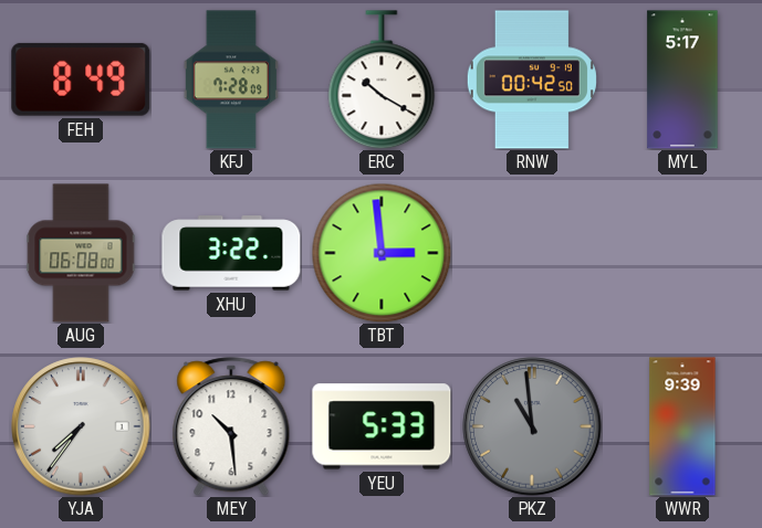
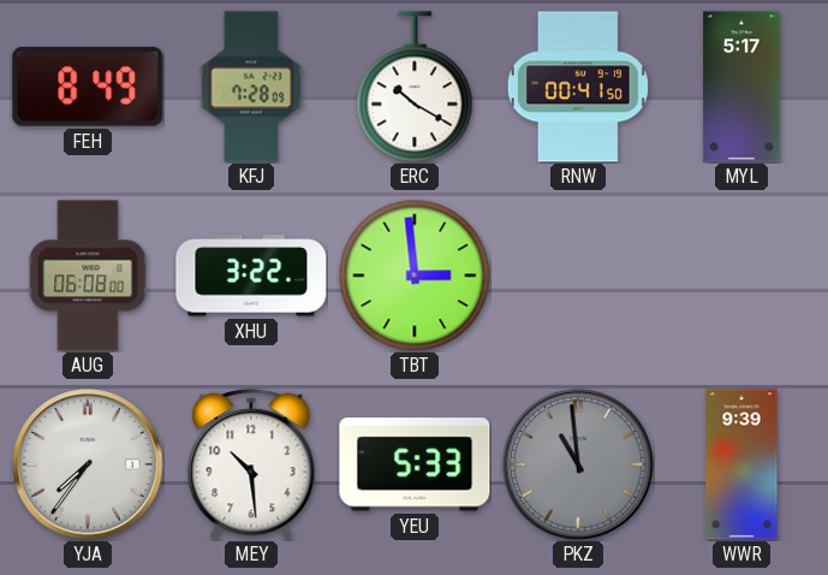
RNW: 00:42 -> 00:41
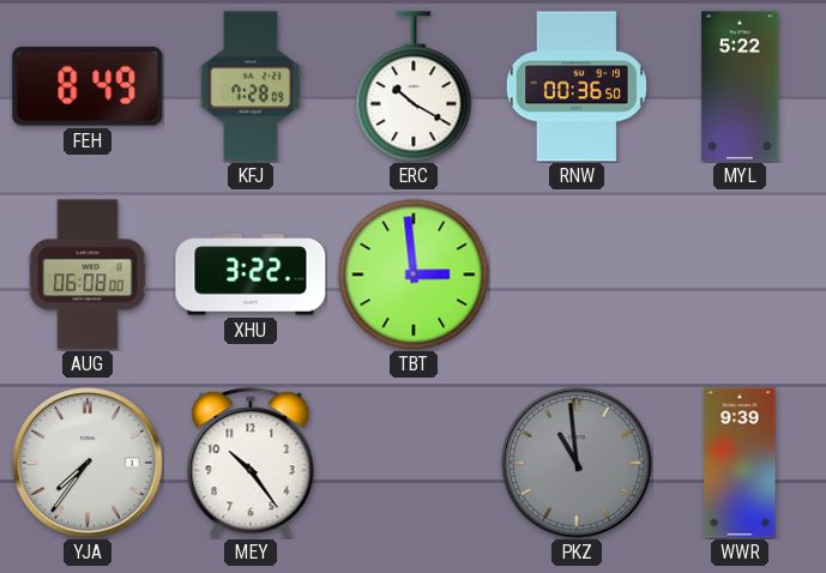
RNW: 00:41 -> 00:36
MYL: 5:17 -> 5:22
MEY: 10:29 -> 10:24
YEU: 5:33 -> none
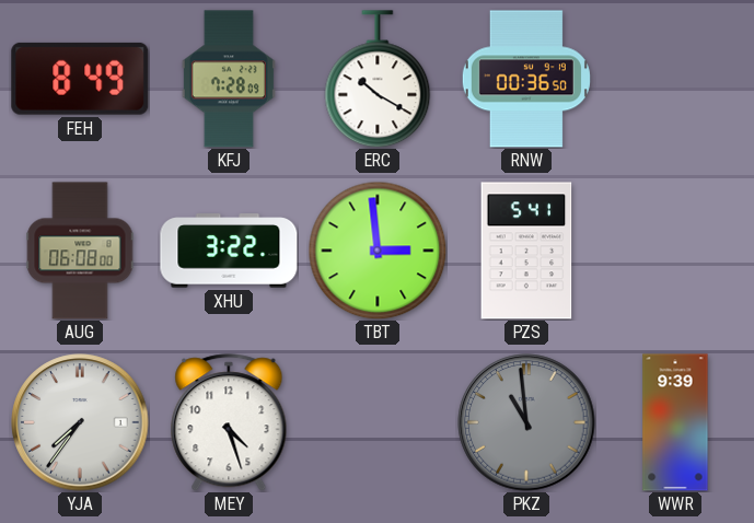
MYL: 5:22 -> none
PZS: none -> 5:41
MEY: 10:24 -> 4:27
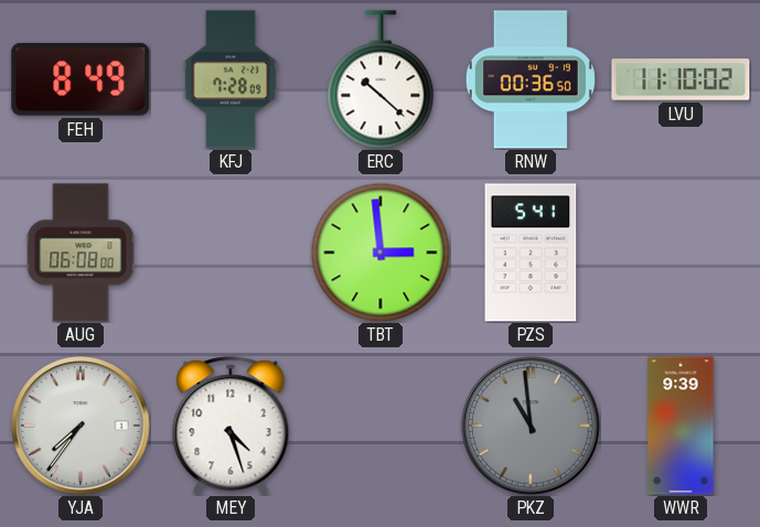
ERC: 10:20 -> 10:22
LVU: none -> 11:10
XHU: 3:22 -> none
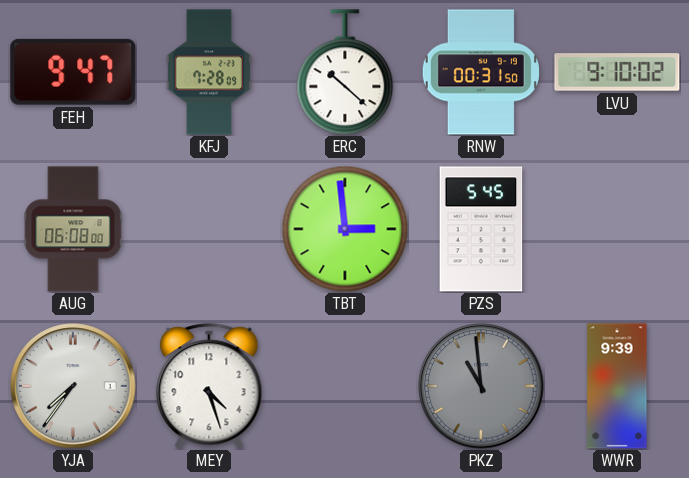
FEH: 8:49 -> 9:47
RNW: 00:36 -> 00:31
LVU: 11:10 -> 9:10
PZS: 5:41 -> 5:45
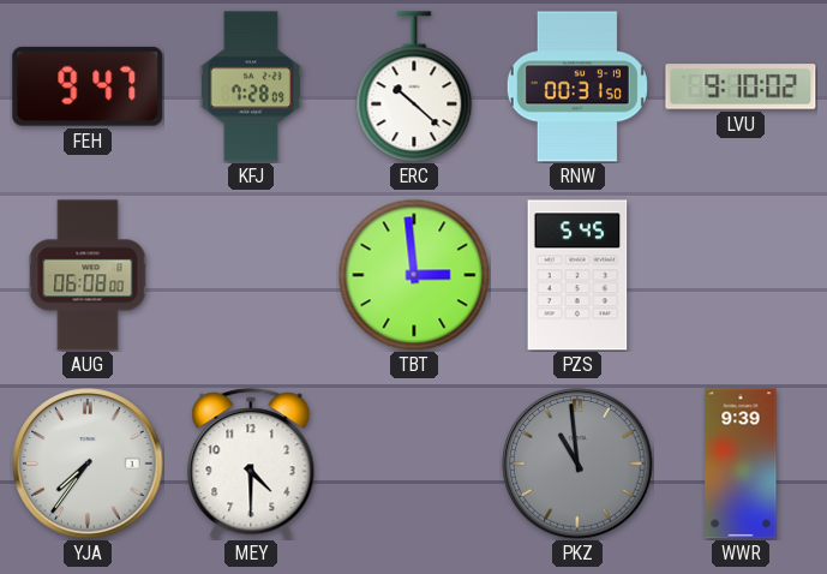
MEY: 4:27 -> 4:30
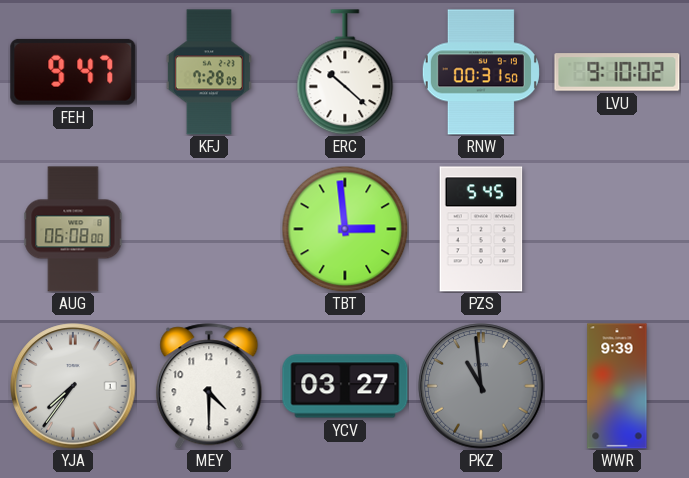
YCV: none -> 03:27
